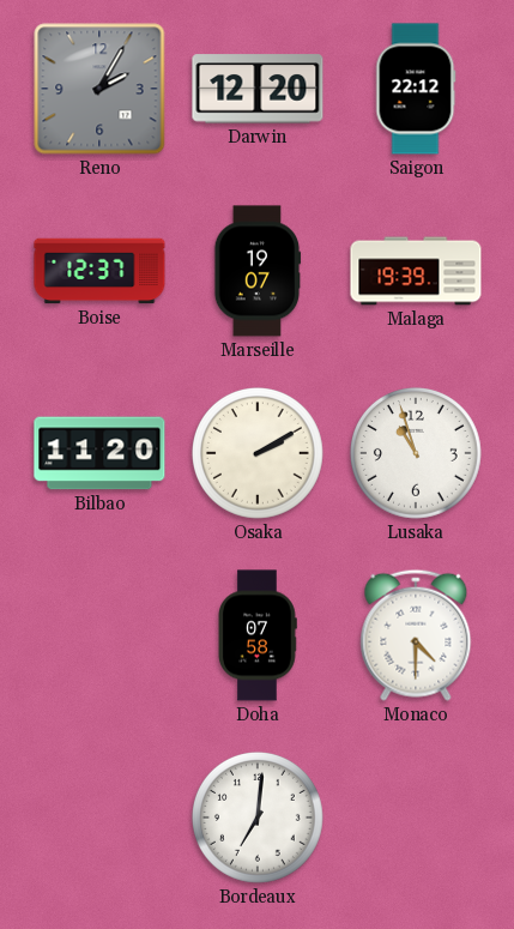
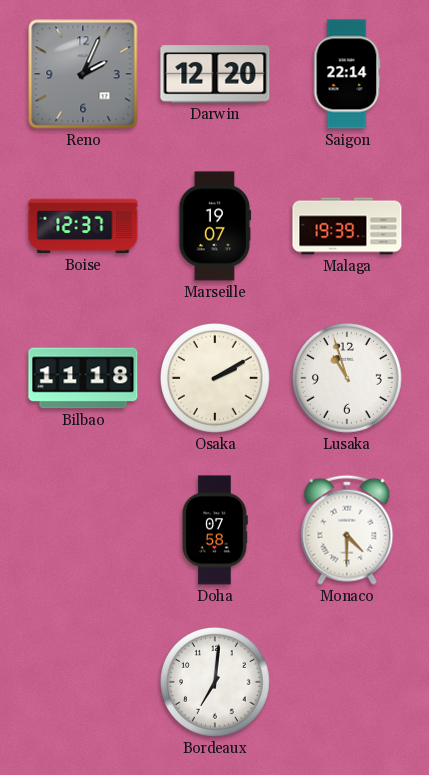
Reno: 2:05 -> 2:04
Saigon: 22:12 -> 22:14
Bilbao: 11:20 -> 11:18
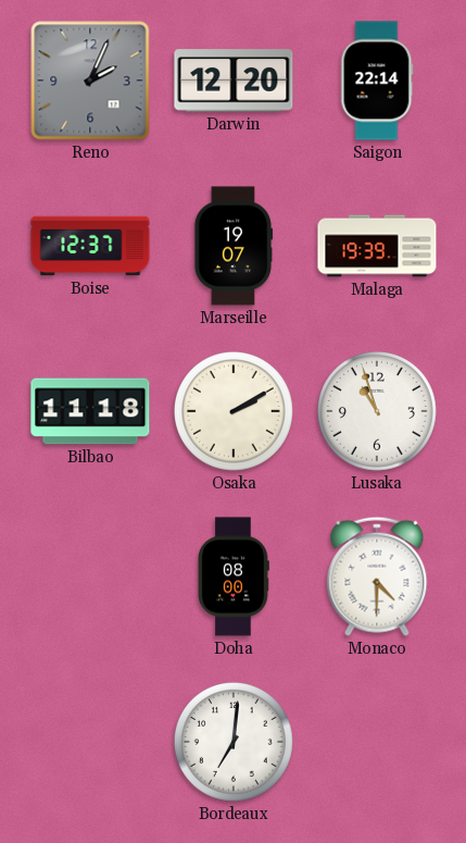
Doha: 07:58 -> 08:00
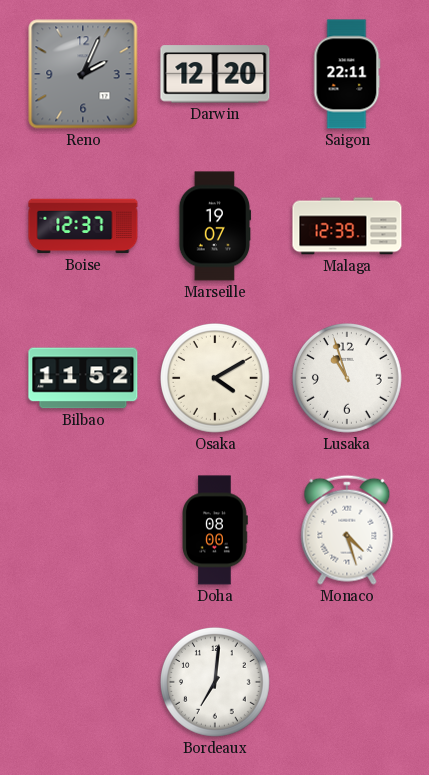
Saigon: 22:14 -> 22:11
Malaga: 19:39 -> 12:39
Bilbao: 11:18 -> 11:52
Osaka: 2:10 -> 4:10
Monaco: 4:30 -> 4:27
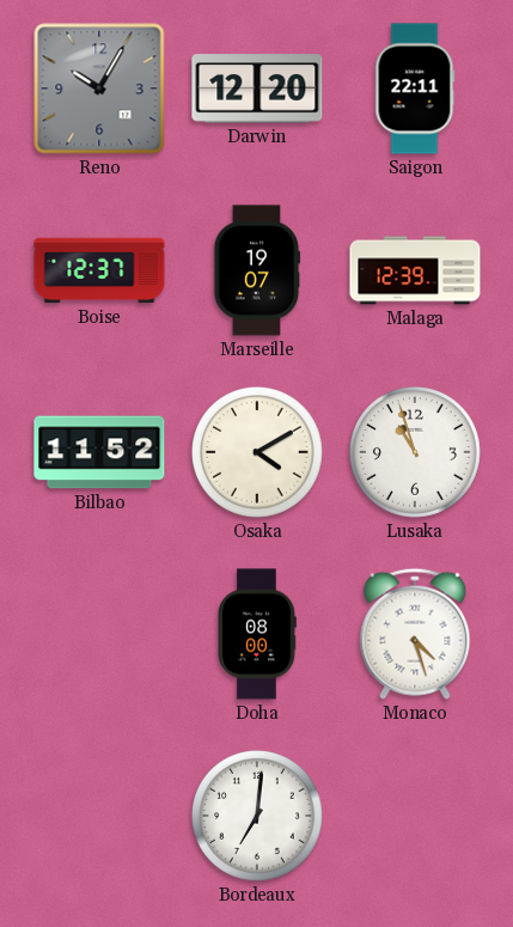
Reno: 2:04 -> 10:05
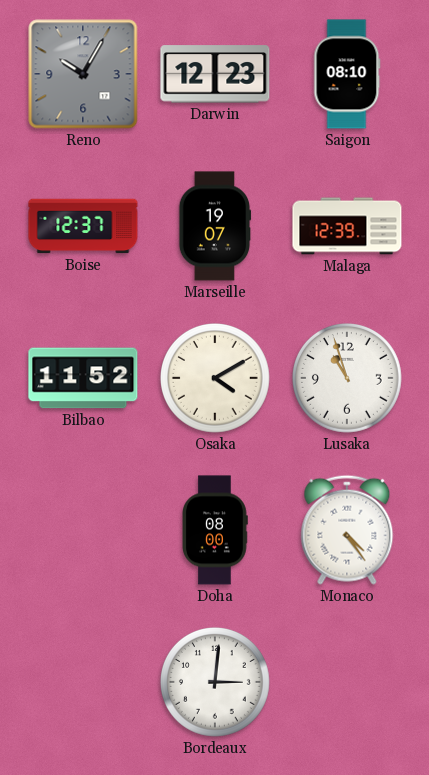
Darwin: 12:20 -> 12:23
Saigon: 22:11 -> 08:10
Monaco: 4:27 -> 4:24
Bordeaux: 7:01 -> 3:01
